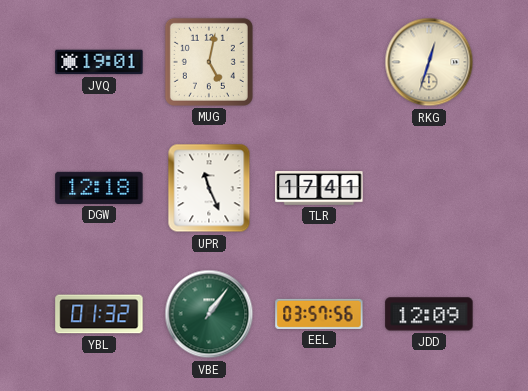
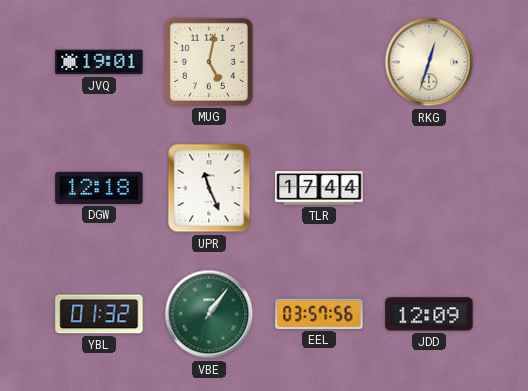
TLR: 17:41 -> 17:44
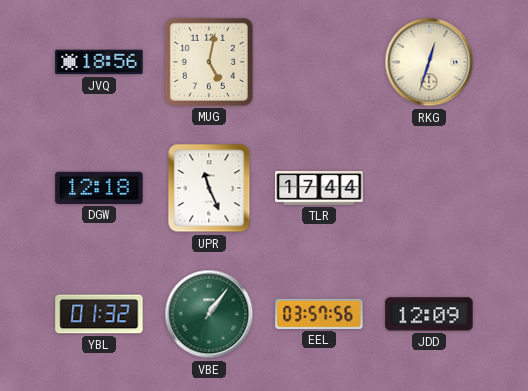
JVQ: 19:01 -> 18:56
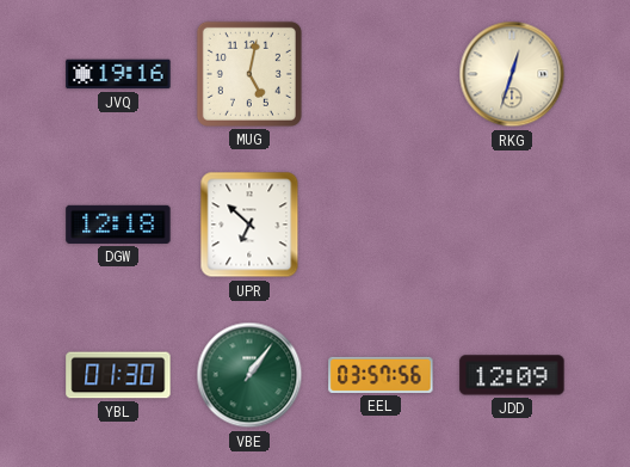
JVQ: 18:56 -> 19:16
UPR: 11:26 -> 6:52
TLR: 17:44 -> none
YBL: 01:32 -> 01:30
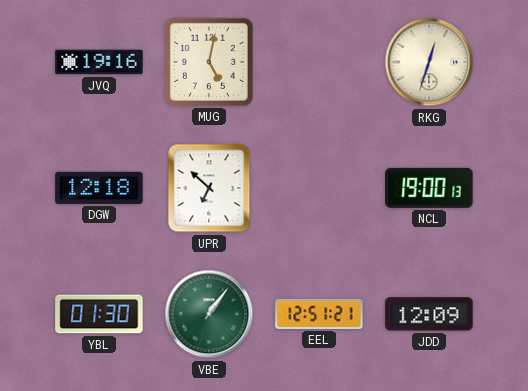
NCL: none -> 19:00
EEL: 03:57 -> 12:51
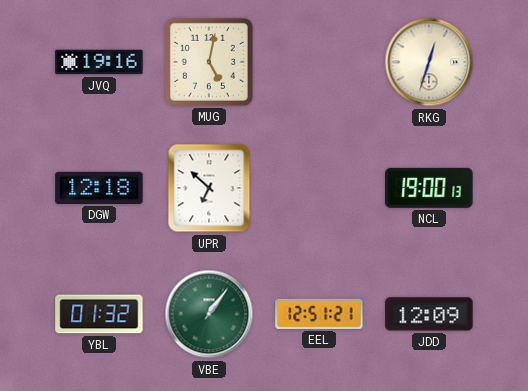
YBL: 01:30 -> 01:32
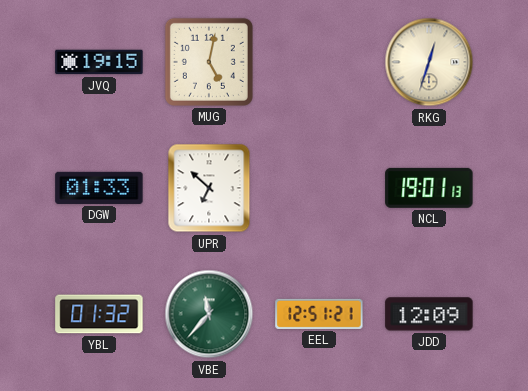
JVQ: 19:16 -> 19:15
DGW: 12:18 -> 01:33
NCL: 19:00 -> 19:01
VBE: 1:06 -> 11:37
